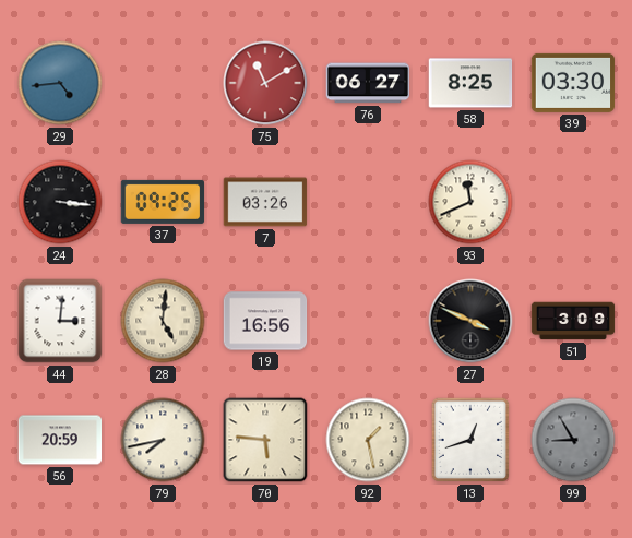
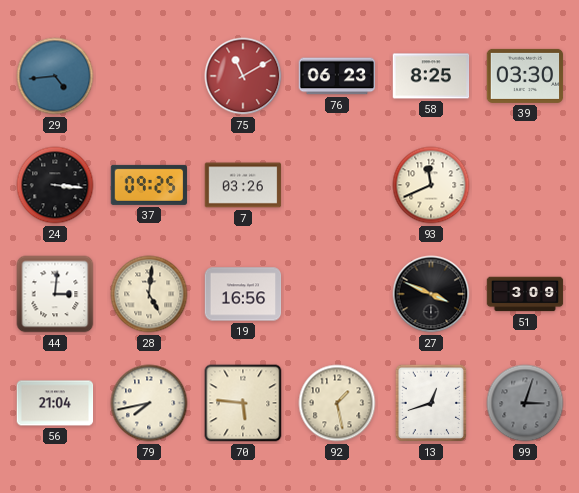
76: 06:27 -> 06:23
56: 20:59 -> 21:04
99: 8:55 -> 3:03
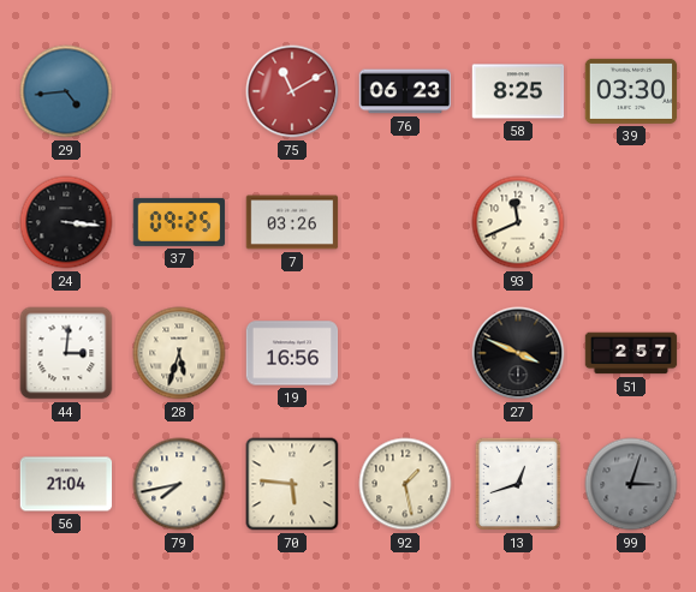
28: 5:01 -> 5:33
51: 3:09 -> 2:57
